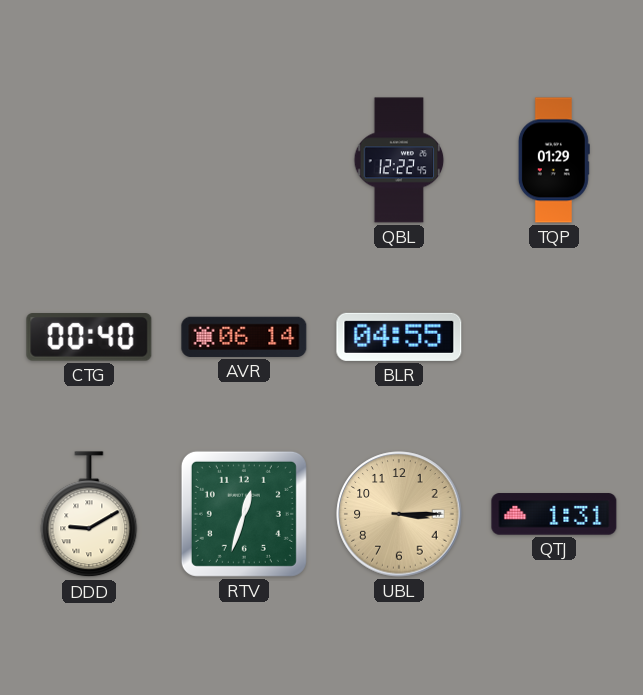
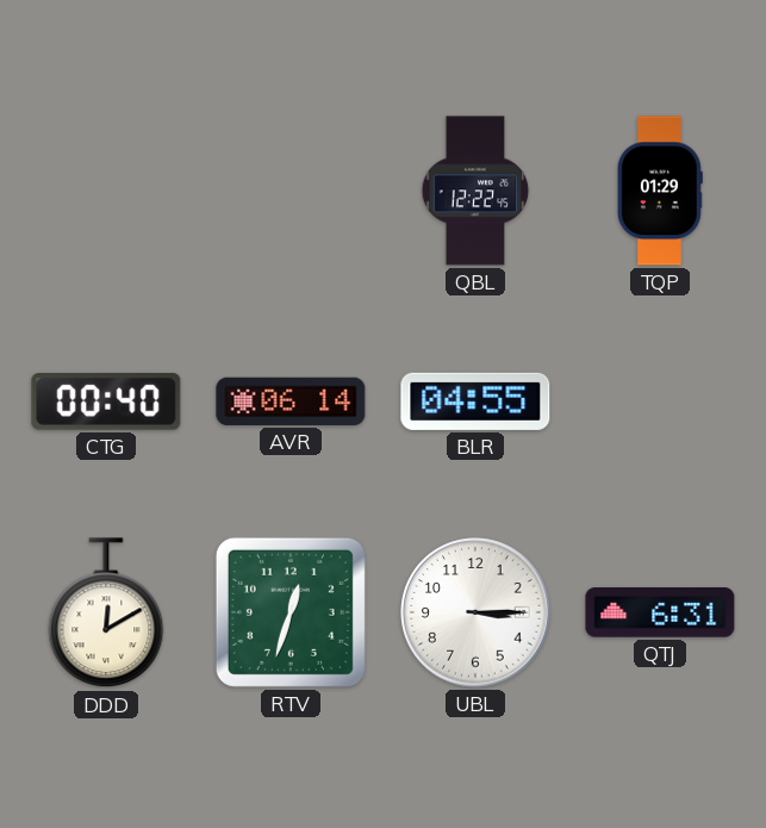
DDD: 9:10 -> 12:10
UBL dial: champagne -> white
QTJ: 1:31 -> 6:31
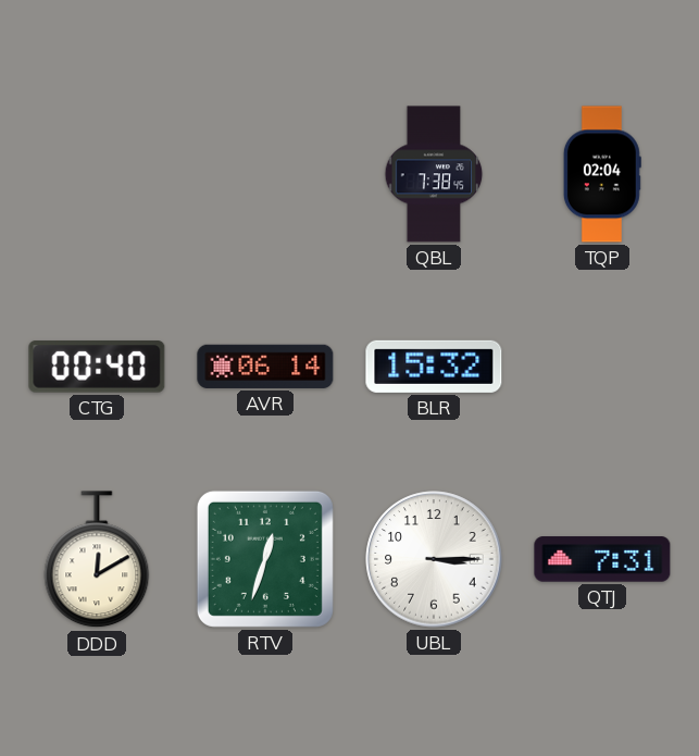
QBL: 12:22 -> 7:38
TQP: 01:29 -> 02:04
BLR: 04:55 -> 15:32
QTJ: 6:31 -> 7:31
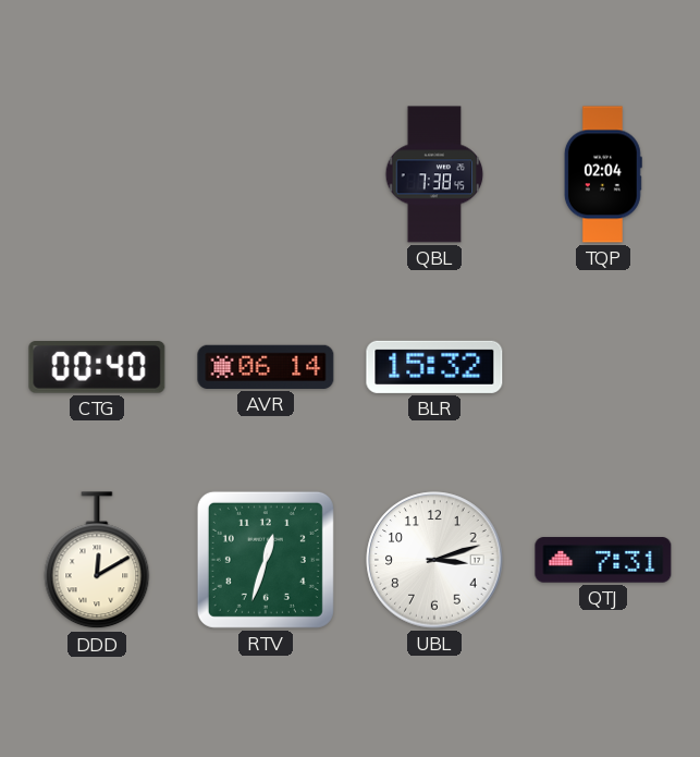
UBL: 3:15 -> 3:12
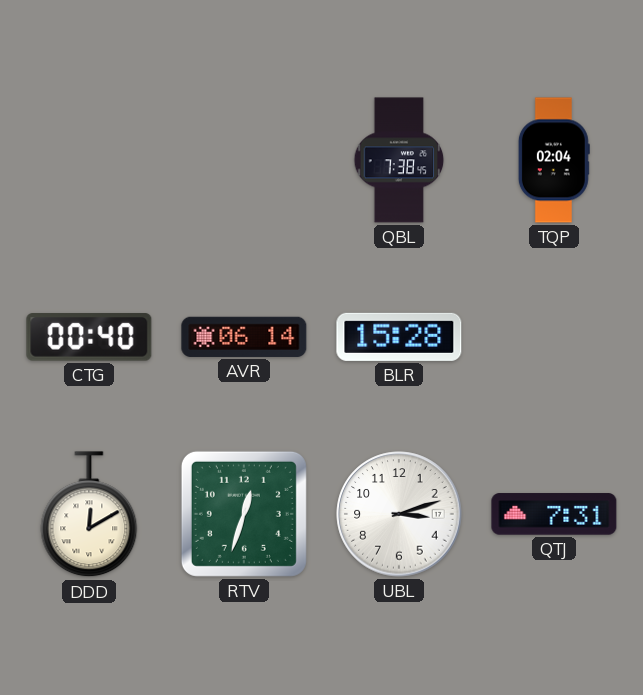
BLR: 15:32 -> 15:28
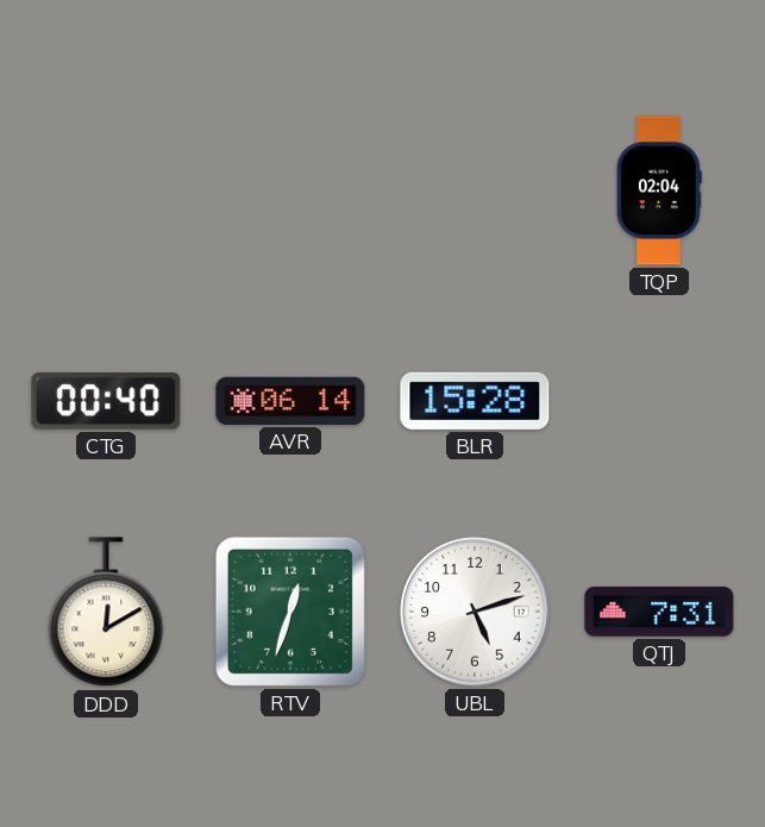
QBL: 7:38 -> none
UBL: 3:12 -> 5:12
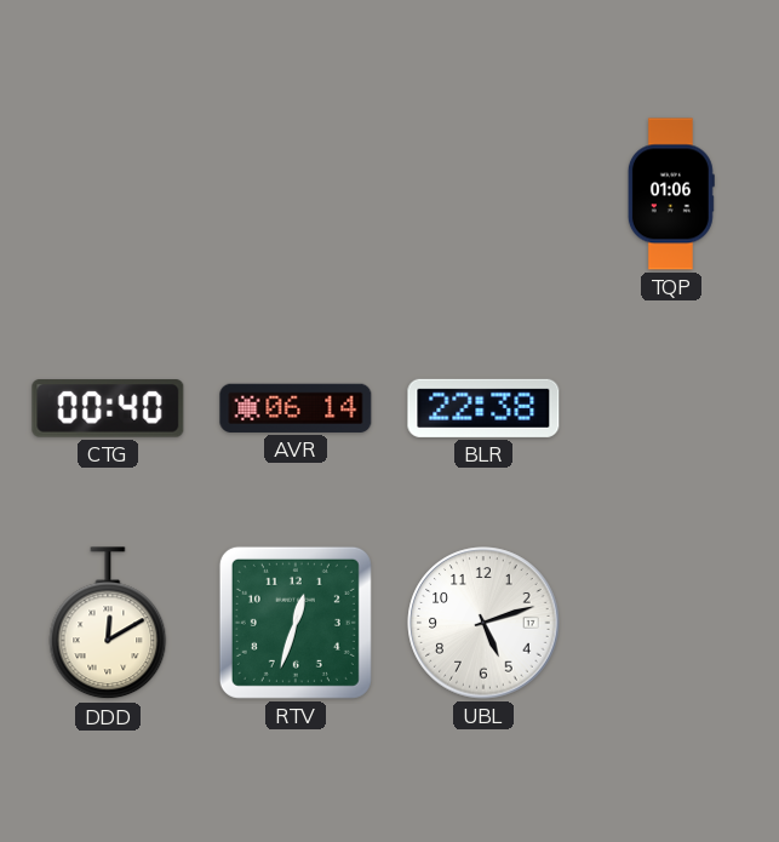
TQP: 02:04 -> 01:06
BLR: 15:28 -> 22:38
QTJ: 7:31 -> none
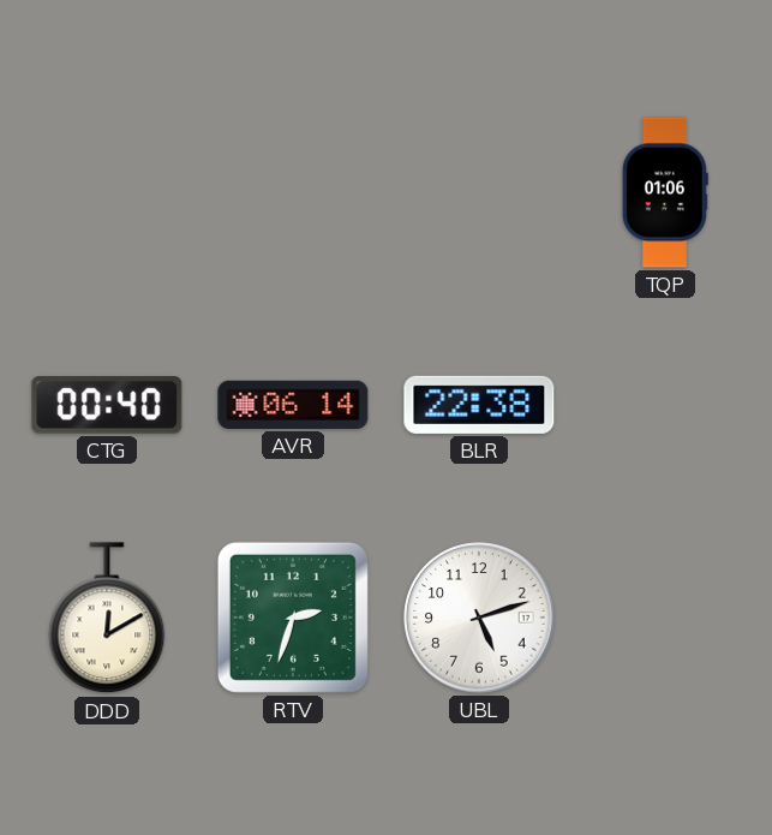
RTV: 12:33 -> 2:33
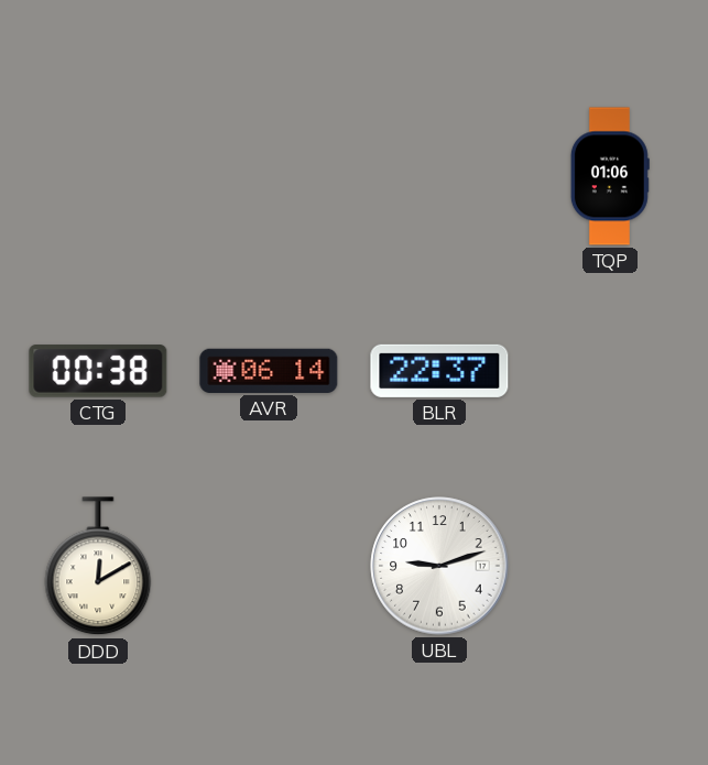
CTG: 00:40 -> 00:38
BLR: 22:38 -> 22:37
RTV: 2:33 -> none
UBL: 5:12 -> 9:12
